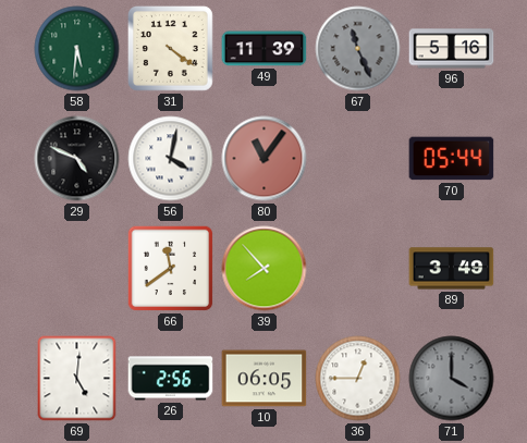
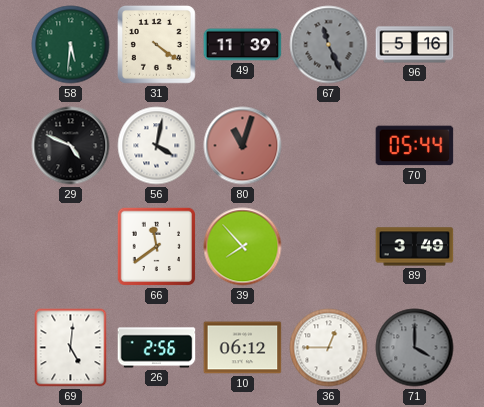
80: 11:06 -> 11:03
10: 06:05 -> 06:12
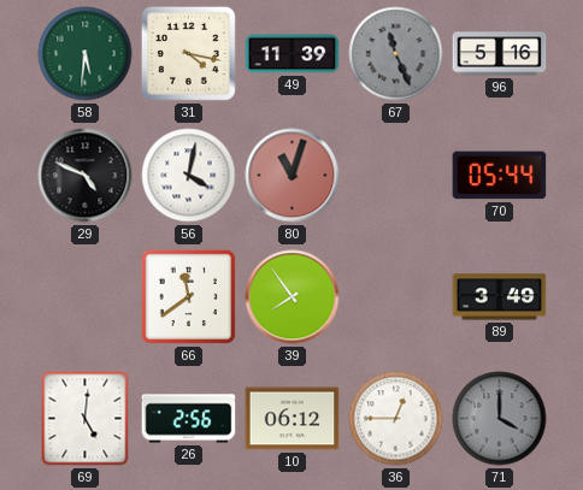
31: 4:21 -> 4:17
39: 7:53 -> 7:54
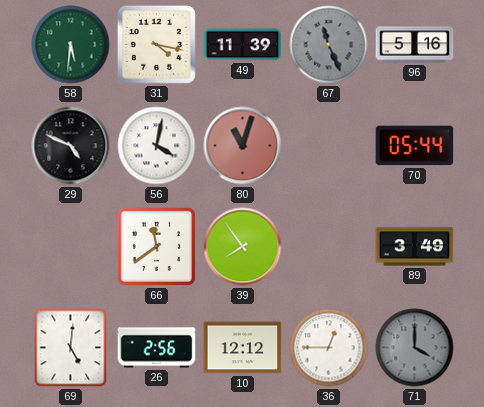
10: 06:12 -> 12:12
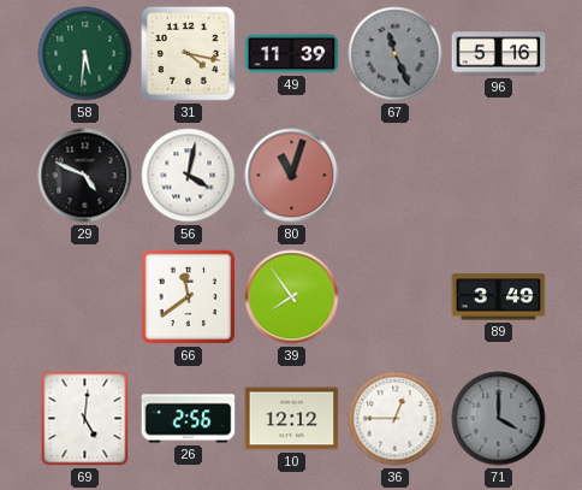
70: 05:44 -> none
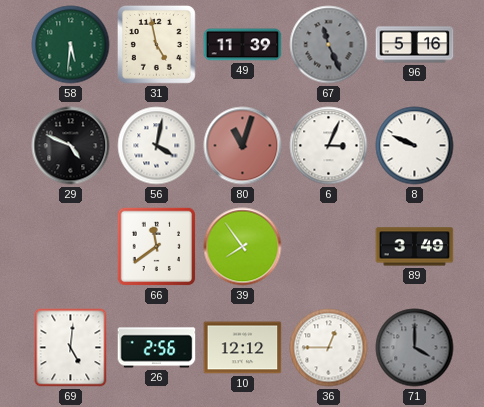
31: 4:17 -> 4:58
6: none -> 3:04
8: none -> 9:49
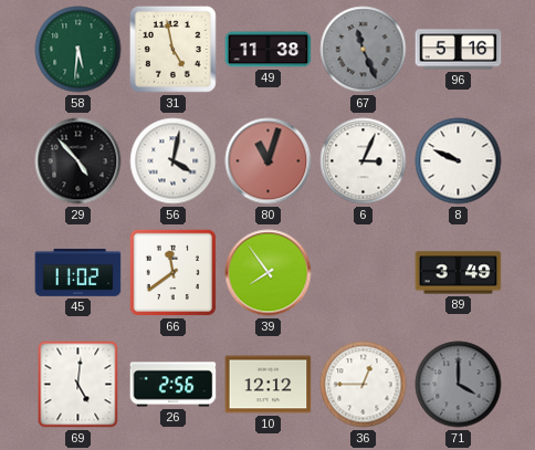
49: 11:39 -> 11:38
29: 4:49 -> 4:53
45: none -> 11:02
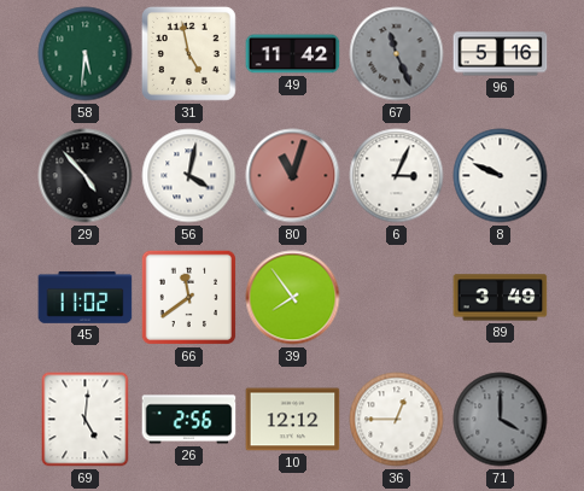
49: 11:38 -> 11:42
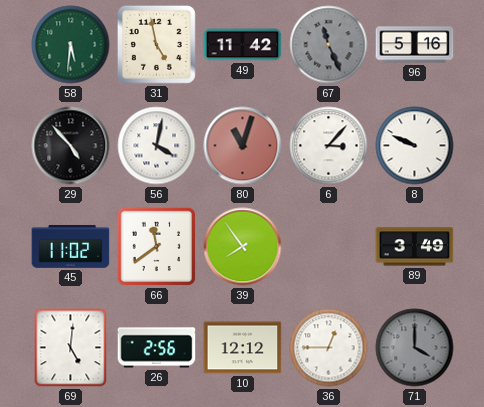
6: 3:04 -> 3:07
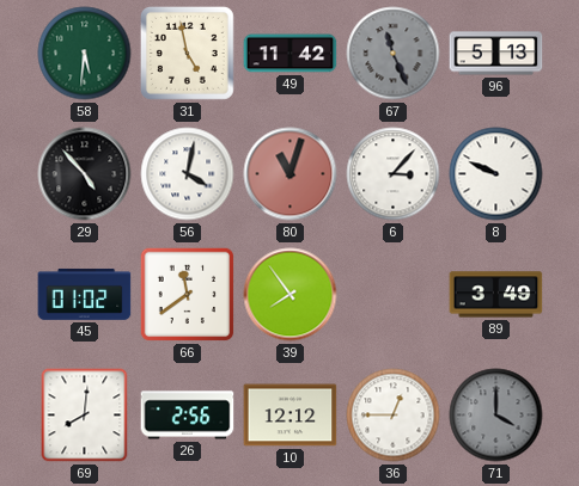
96: 5:16 -> 5:13
45: 11:02 -> 01:02
69: 5:01 -> 8:01
